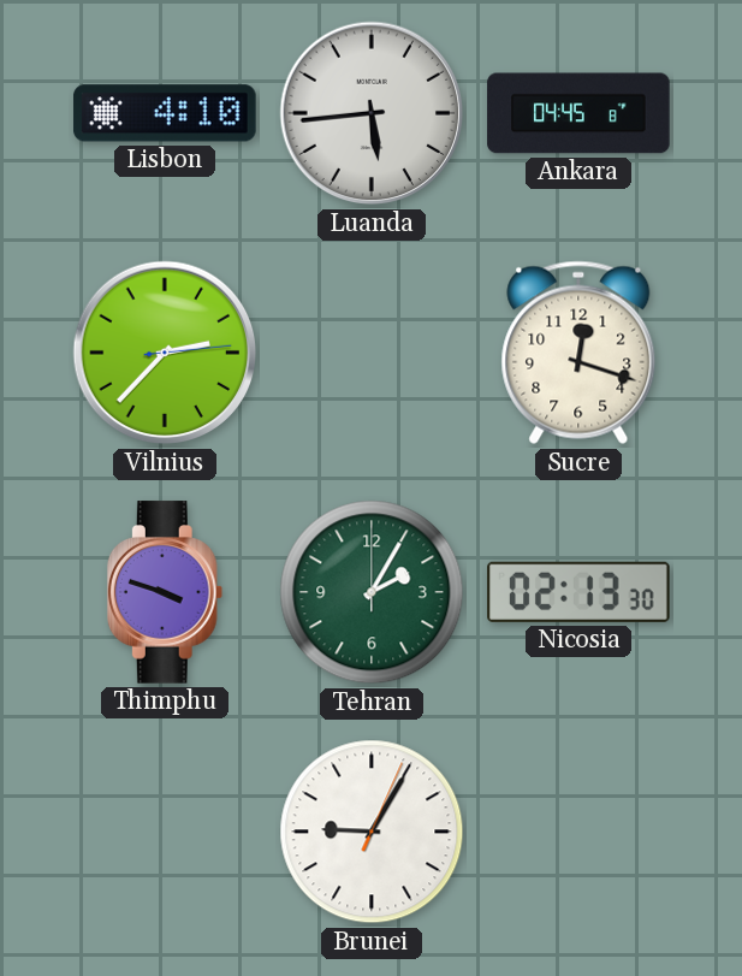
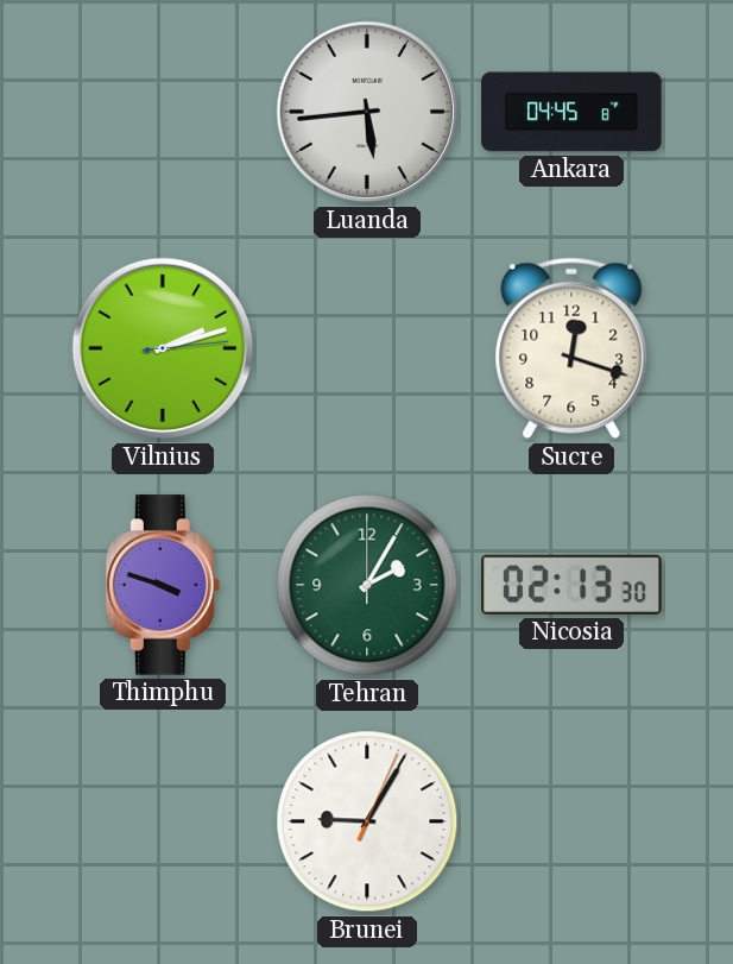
Lisbon: 4:10 -> none
Vilnius: 2:37 -> 2:12
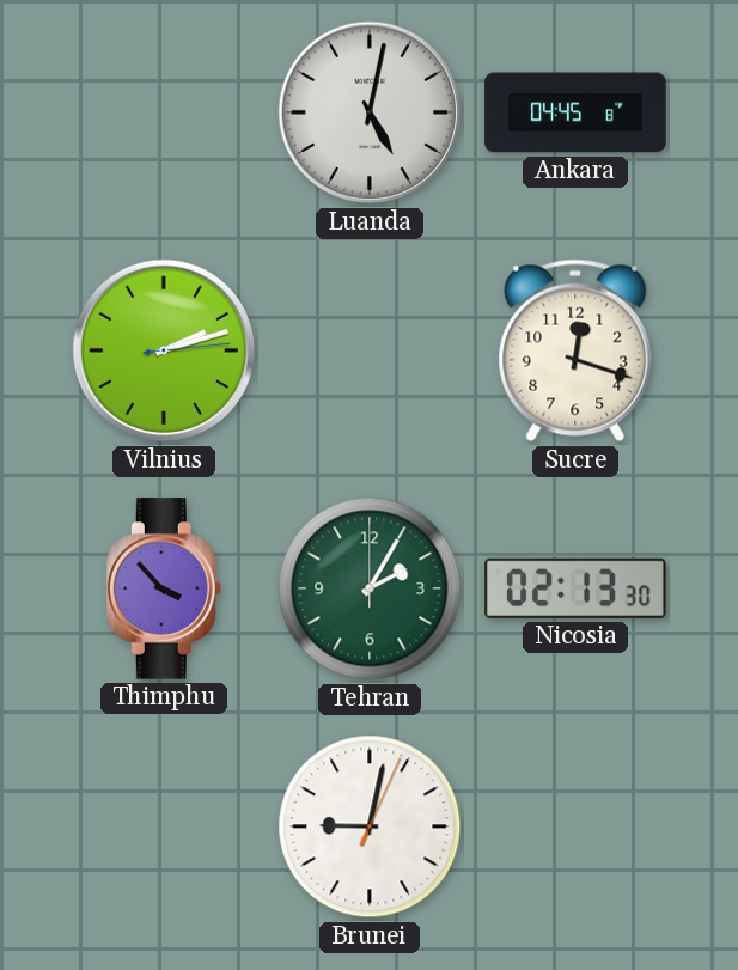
Luanda: 5:44 -> 5:02
Thimphu: 3:48 -> 3:53
Brunei: 9:05 -> 9:02
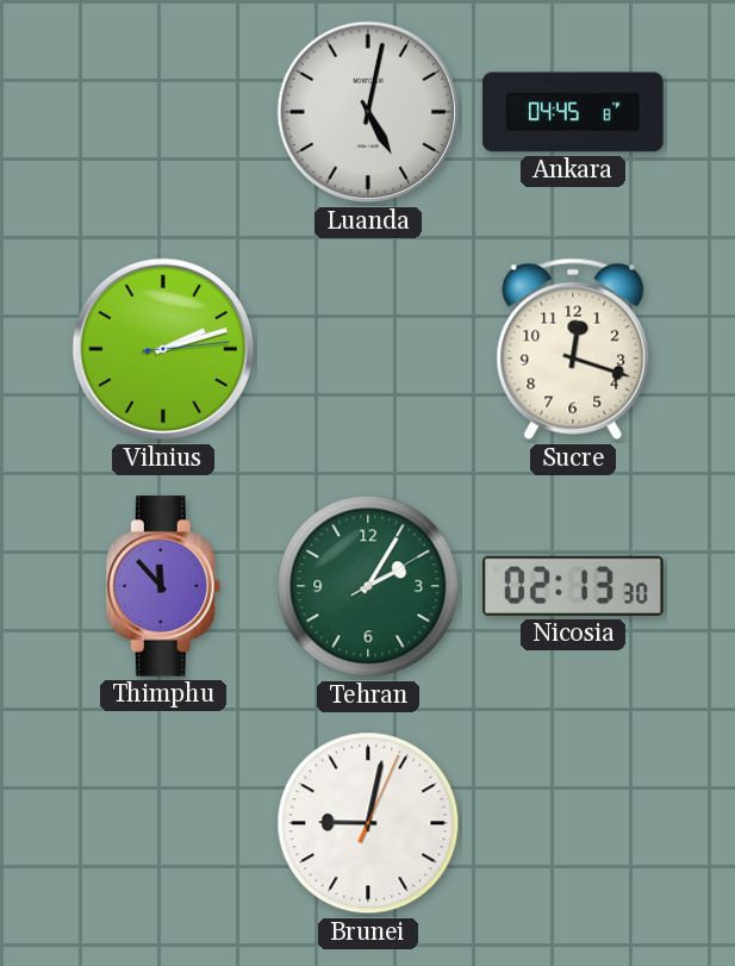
Thimphu: 3:53 -> 11:53
Tehran: 2:05:00 -> 2:05:10
